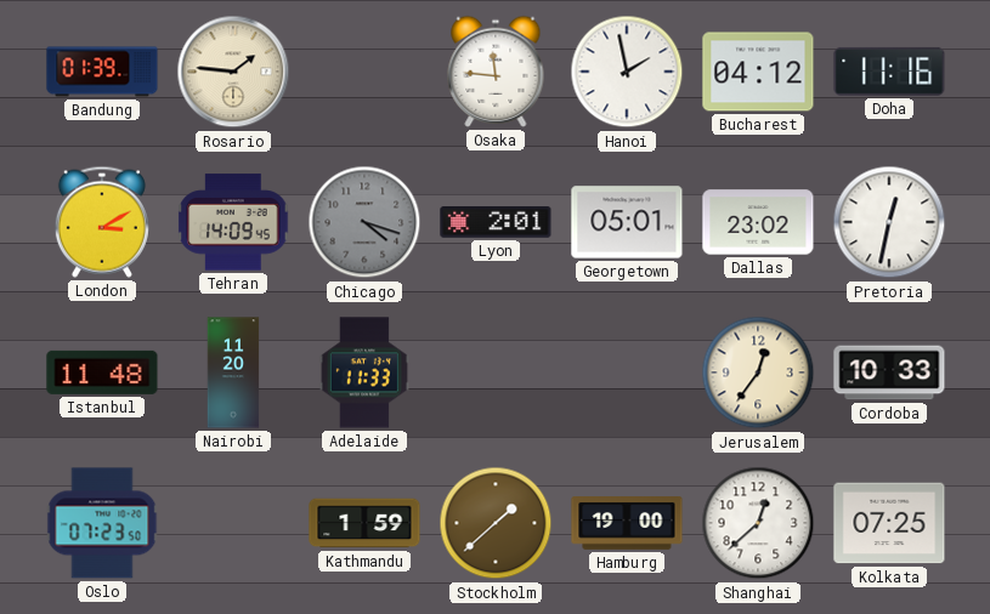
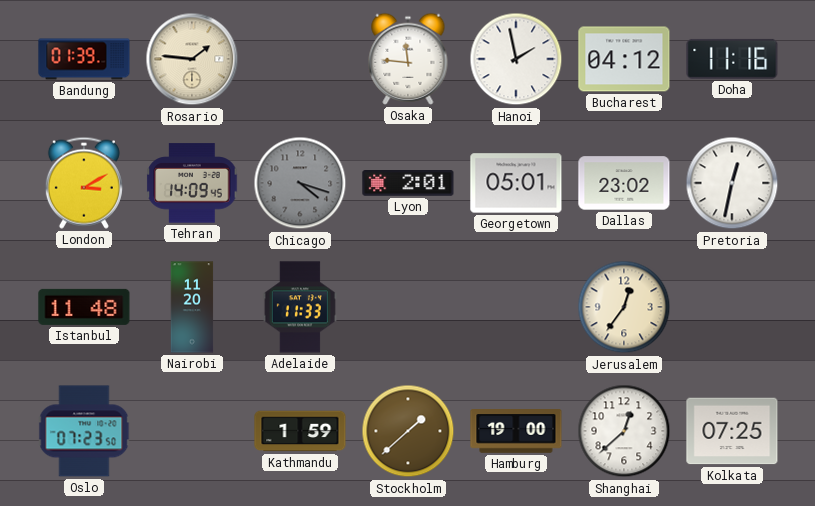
Cordoba: 10:33 -> none
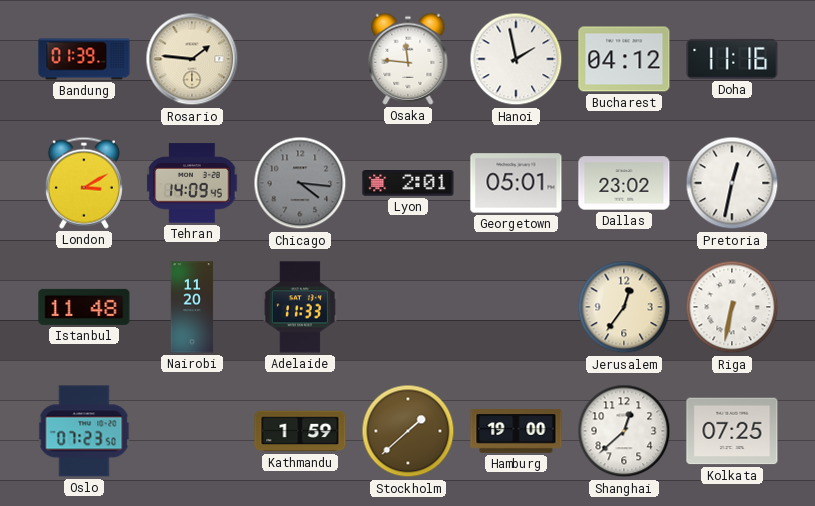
Chicago: 4:18 -> 4:16
Riga: none -> 6:32
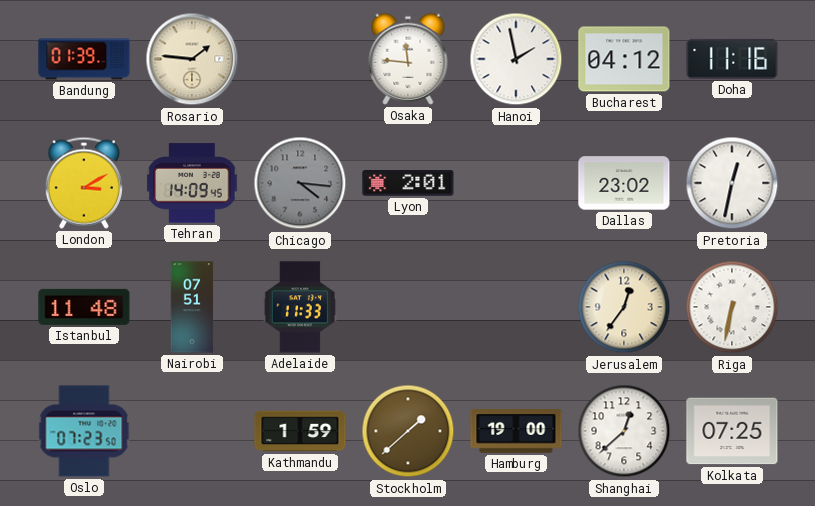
Georgetown: 05:01 -> none
Nairobi: 11:20 -> 07:51
